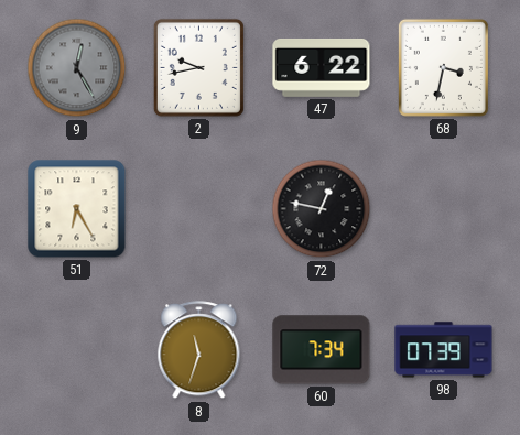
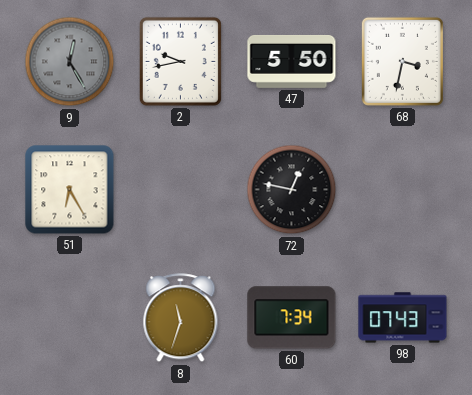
47: 6:22 -> 5:50
98: 07:39 -> 07:43
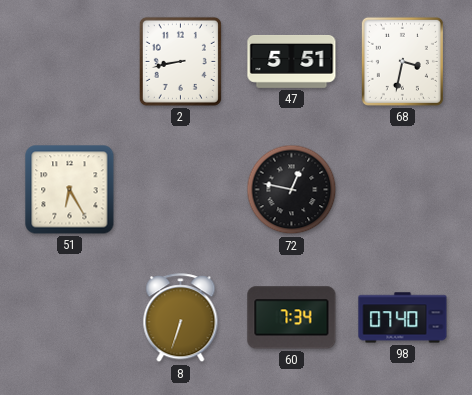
9: 12:25 -> none
2: 9:43 -> 8:43
47: 5:50 -> 5:51
8: 11:33 -> 6:33
98: 07:43 -> 07:40
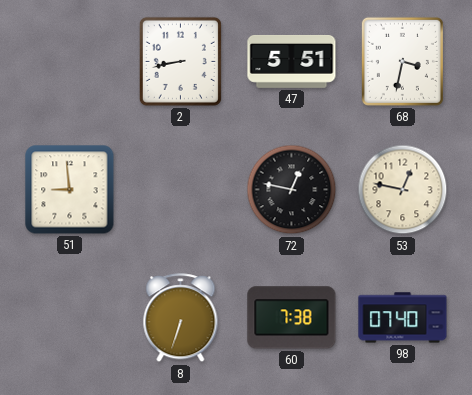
51: 6:25 -> 8:59
53: none -> 12:47
60: 7:34 -> 7:38
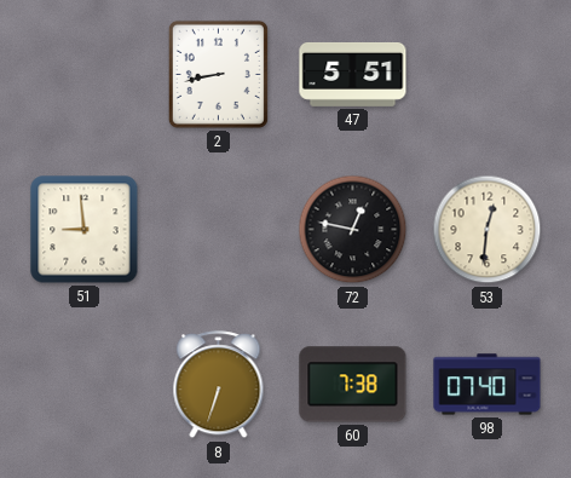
68: 3:32 -> none
53: 12:47 -> 12:31
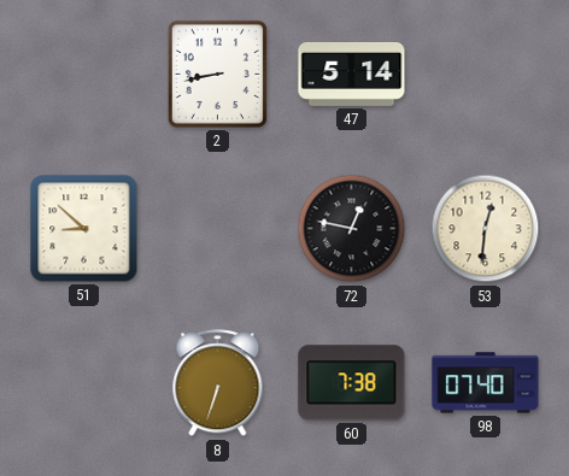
47: 5:51 -> 5:14
51: 8:59 -> 8:52
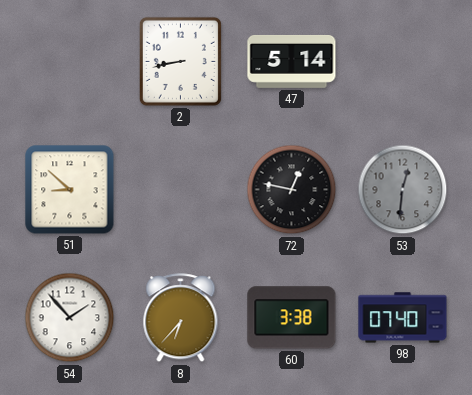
53 dial: cream -> grey
54: none -> 1:53
8: 6:33 -> 6:37
60: 7:38 -> 3:38
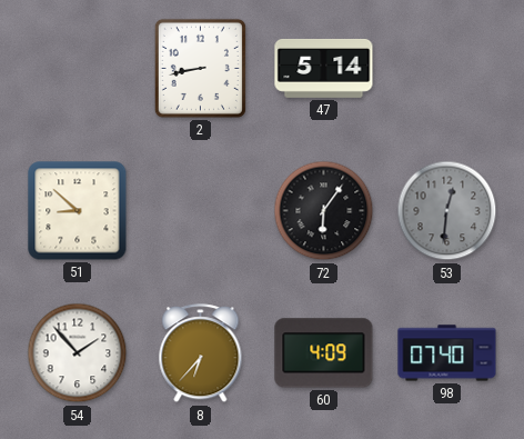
72: 12:47 -> 6:06
60: 3:38 -> 4:09
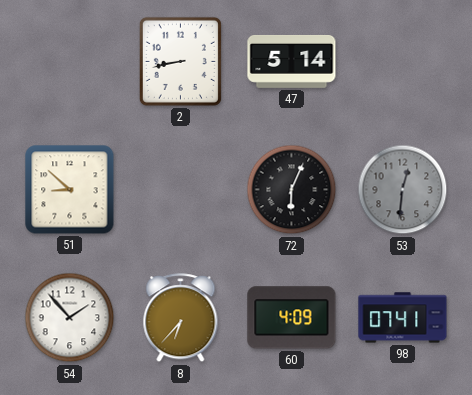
72: 6:06 -> 6:04
98: 07:40 -> 07:41
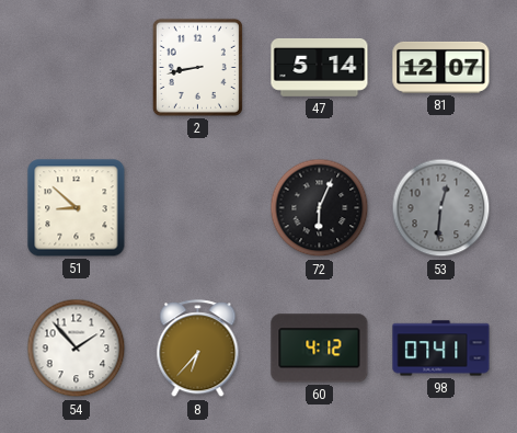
81: none -> 12:07
60: 4:09 -> 4:12
